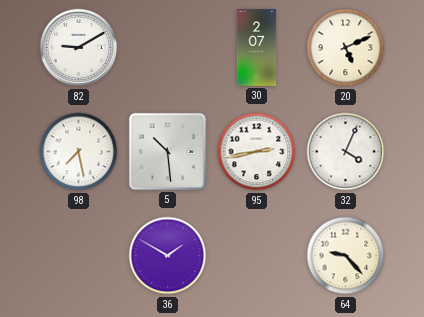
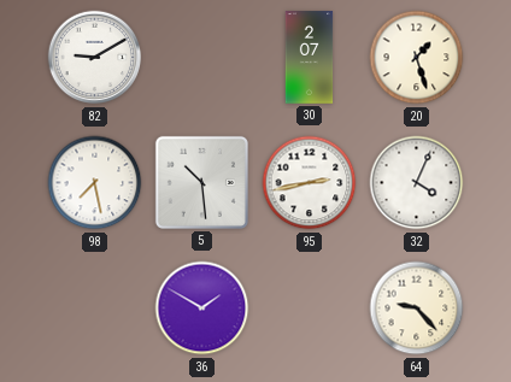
20: 5:11 -> 1:27
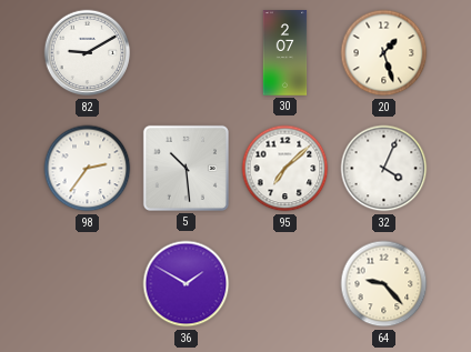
98: 7:28 -> 2:36
95: 2:43 -> 7:08
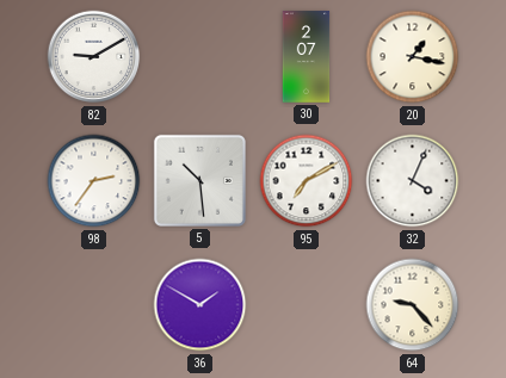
20: 1:27 -> 1:17
95: 7:08 -> 7:10
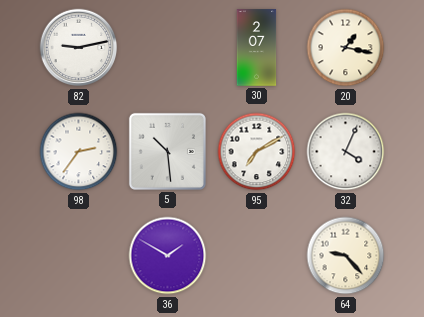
82: 9:10 -> 9:13
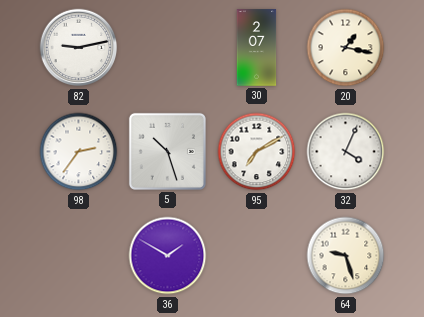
5: 10:29 -> 10:27
64: 9:23 -> 9:27
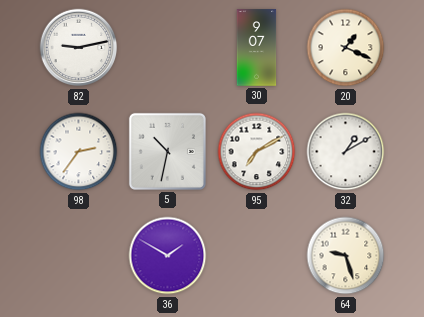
30: 2:07 -> 9:07
20: 1:17 -> 1:19
5: 10:27 -> 10:32
32: 4:04 -> 1:10
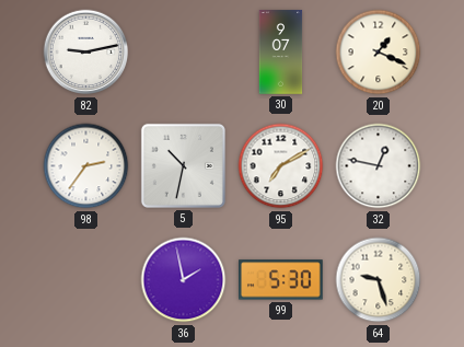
32: 1:10 -> 12:47
36: 1:50 -> 1:58
99: none -> 5:30
